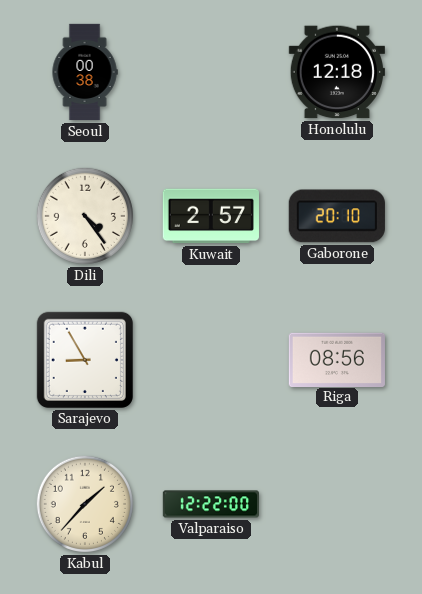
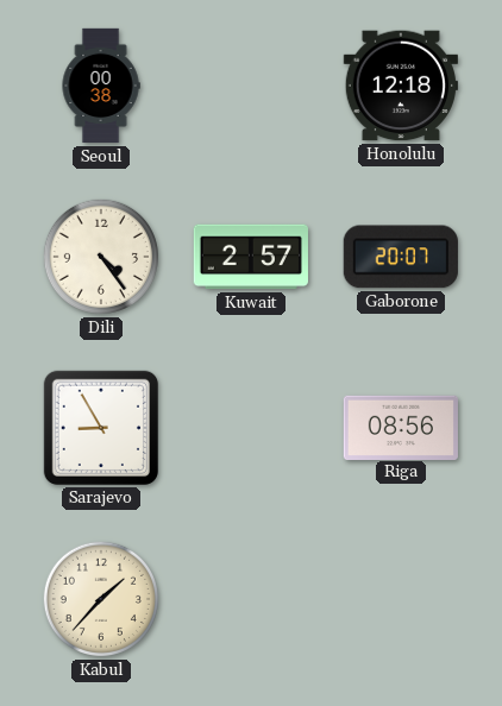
Gaborone: 20:10 -> 20:07
Valparaiso: 12:22 -> none
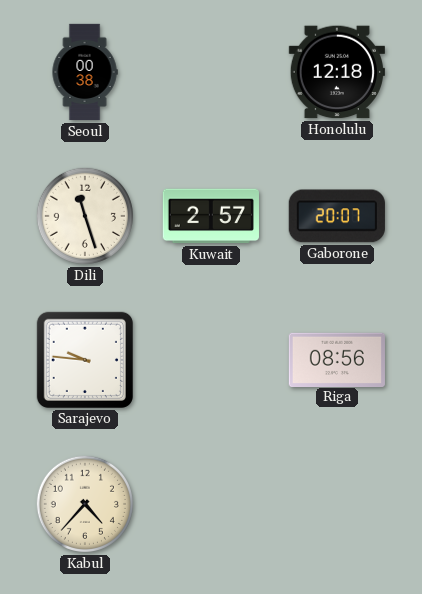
Dili: 4:24 -> 11:27
Sarajevo: 8:55 -> 9:46
Kabul: 1:37 -> 4:37
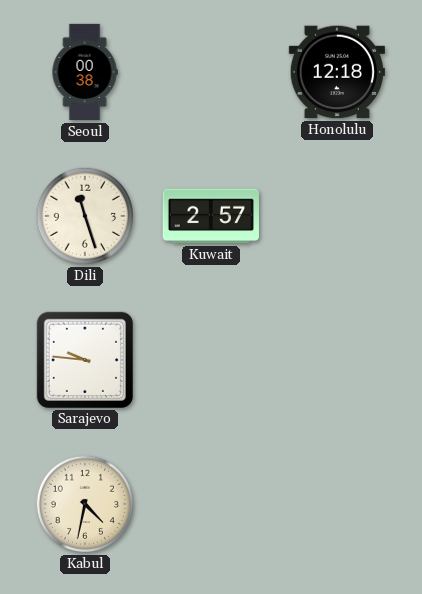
Gaborone: 20:07 -> none
Riga: 08:56 -> none
Kabul: 4:37 -> 4:32
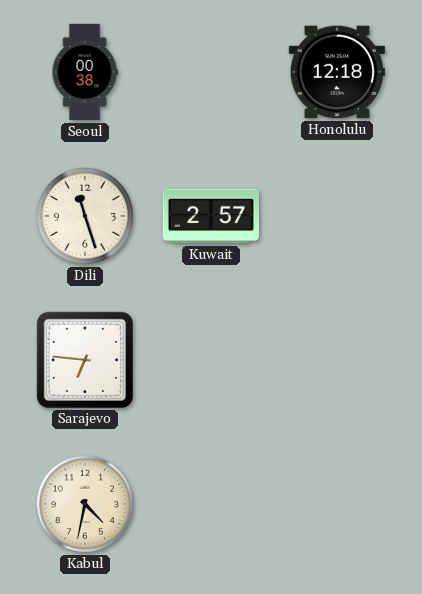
Sarajevo: 9:46 -> 6:46
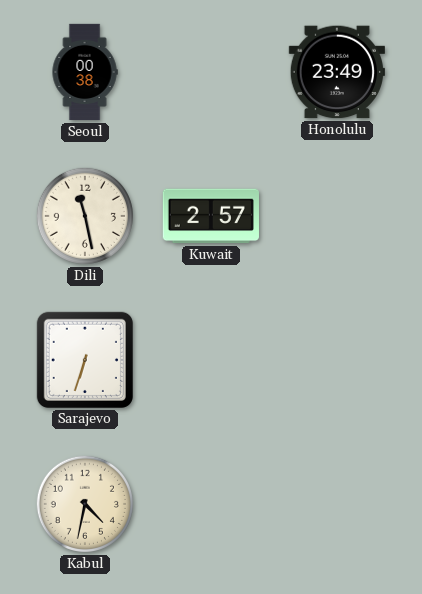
Honolulu: 12:18 -> 23:49
Dili: 11:27 -> 11:28
Sarajevo: 6:46 -> 6:33
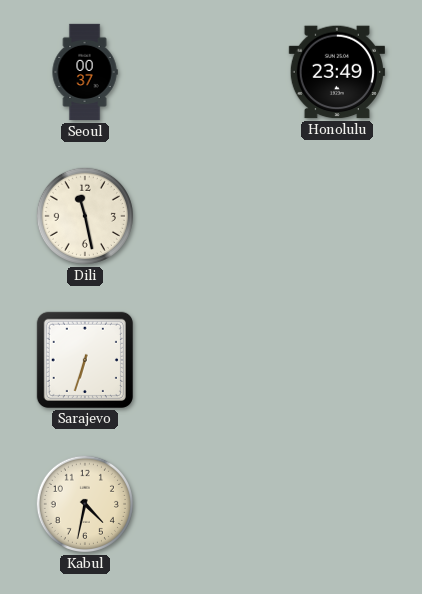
Seoul: 00:38 -> 00:37
Kuwait: 2:57 -> none
